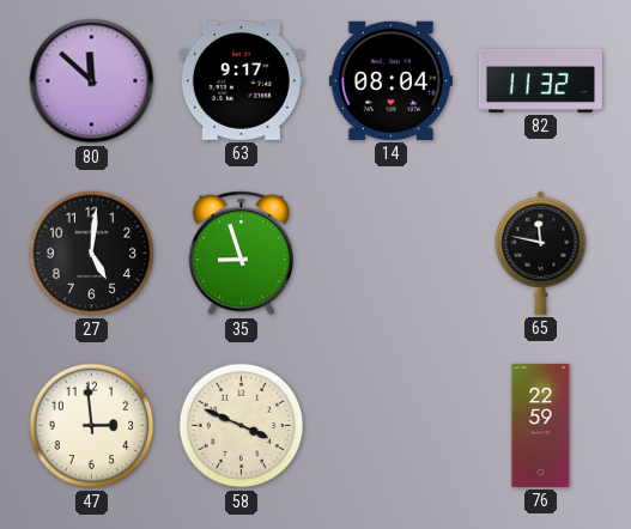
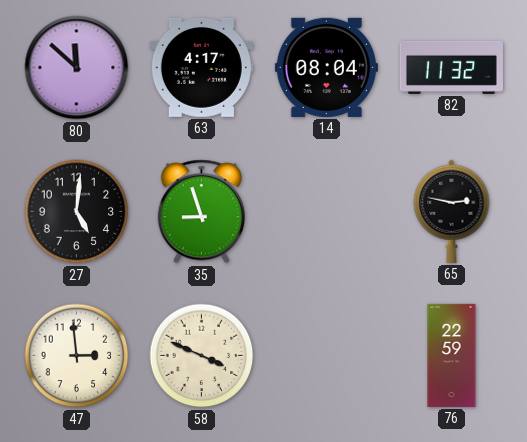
63: 9:17 -> 4:17
65: 11:47 -> 2:47
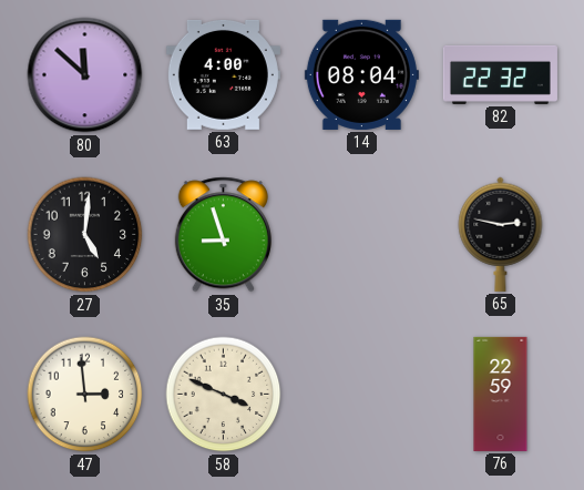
63: 4:17 -> 4:00
82: 11:32 -> 22:32
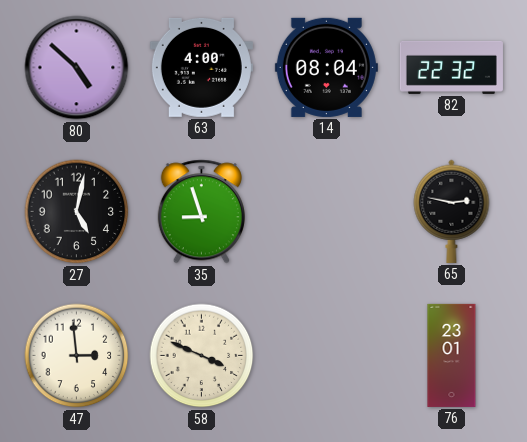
80: 11:52 -> 4:52
27: 5:01 -> 5:02
76: 22:59 -> 23:01
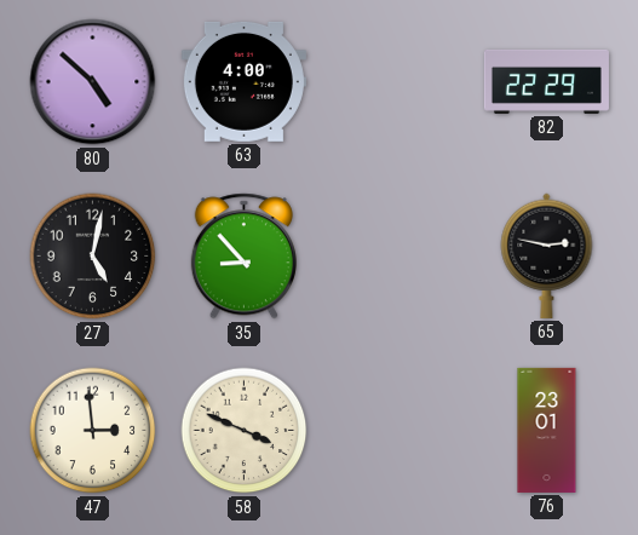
14: 08:04 -> none
82: 22:32 -> 22:29
35: 8:57 -> 8:53
